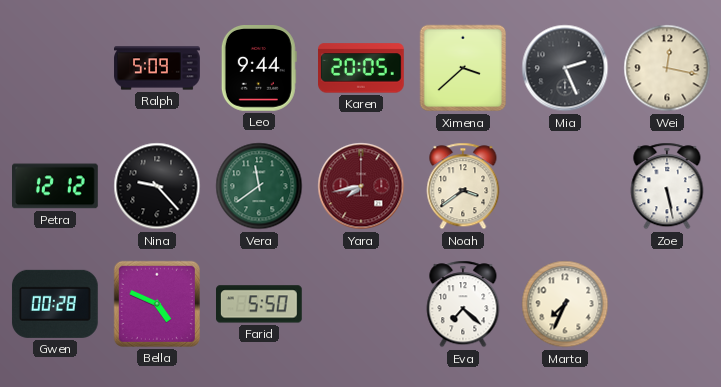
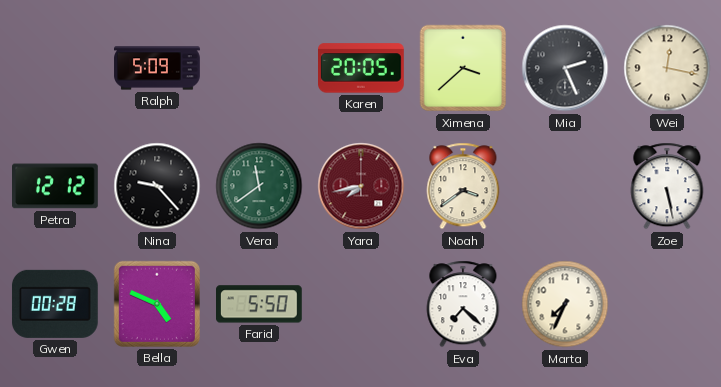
Leo: 9:44 -> none
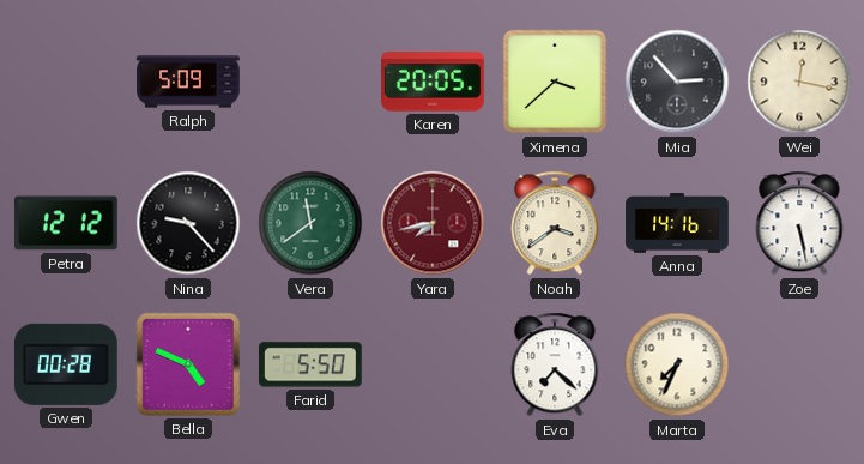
Mia: 2:26 -> 2:53
Anna: none -> 14:16
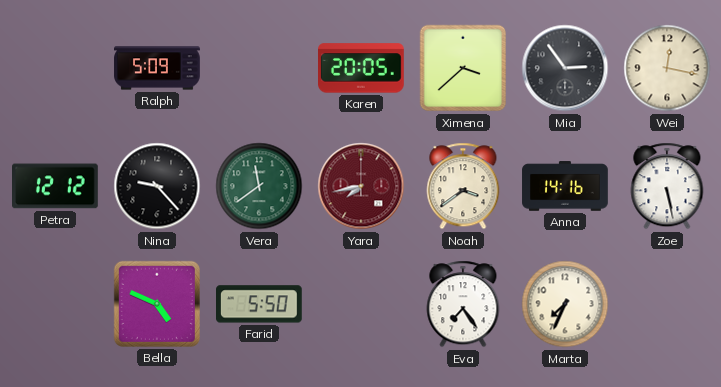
Mia: 2:53 -> 2:54
Gwen: 00:28 -> none
Eva: 7:22 -> 7:24
